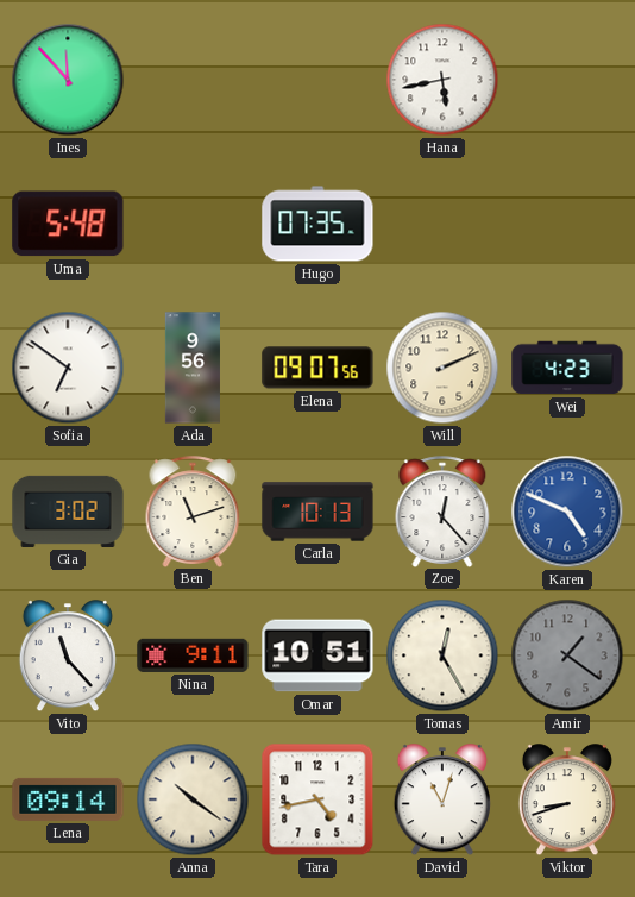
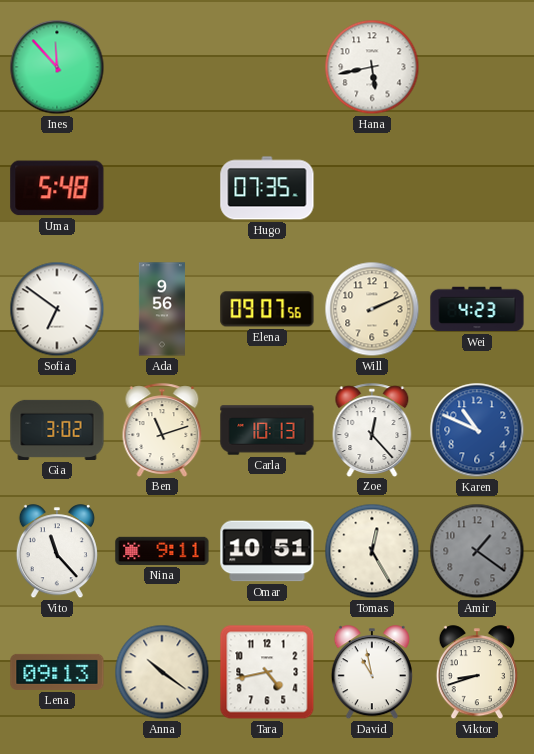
Karen: 4:49 -> 10:49
Lena: 09:14 -> 09:13
David: 11:03 -> 10:58
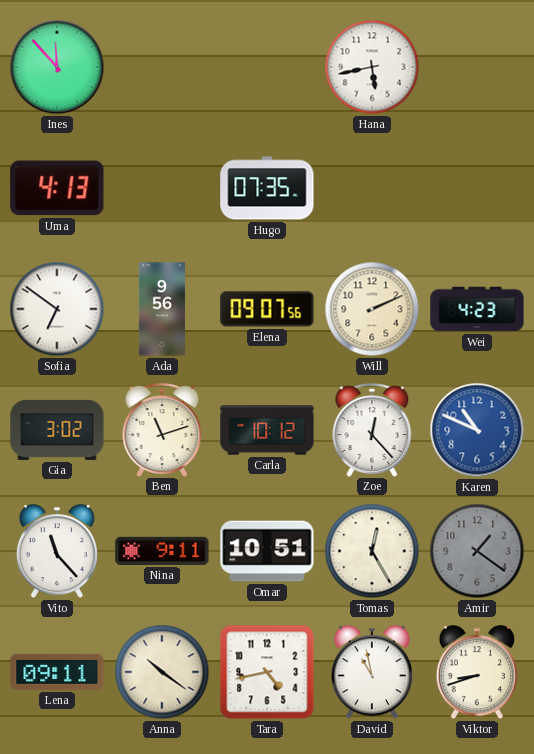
Uma: 5:48 -> 4:13
Carla: 10:13 -> 10:12
Lena: 09:13 -> 09:11
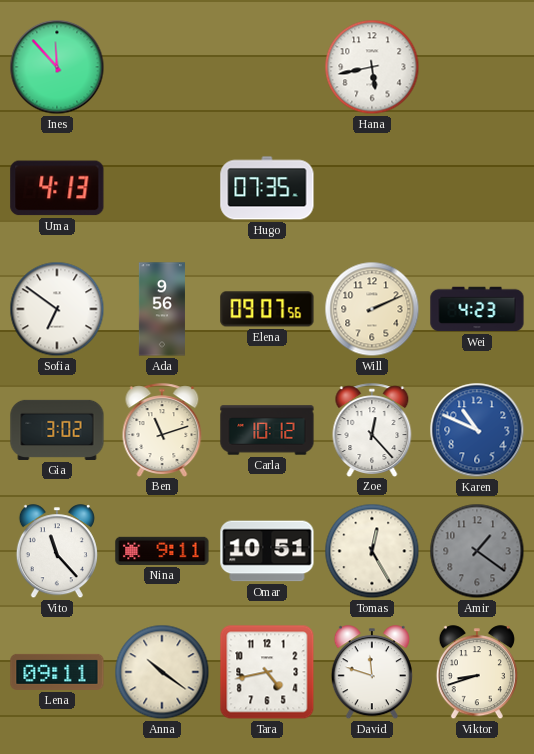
David: 10:58 -> 11:48
